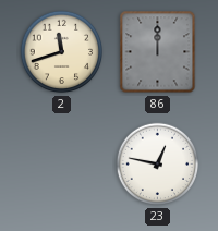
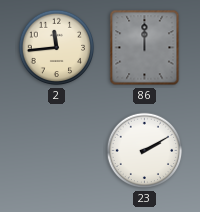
2: 11:42 -> 11:44
23: 12:47 -> 2:10
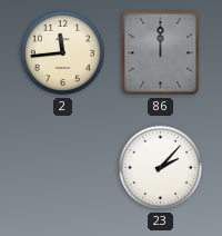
23: 2:10 -> 2:07
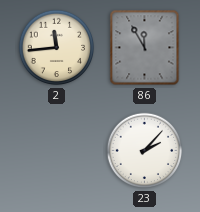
86: 12:00 -> 11:55
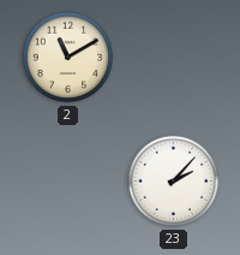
2: 11:44 -> 11:10
86: 11:55 -> none
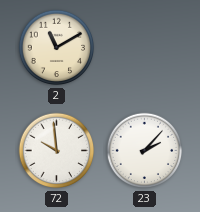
72: none -> 9:59
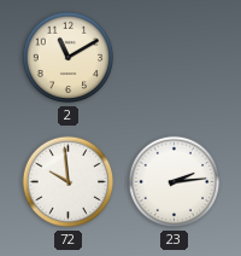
23: 2:07 -> 2:14
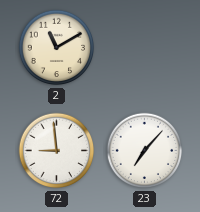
72: 9:59 -> 8:59
23: 2:14 -> 7:07
